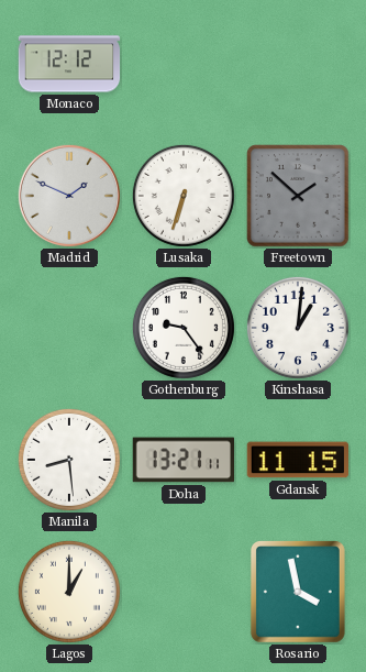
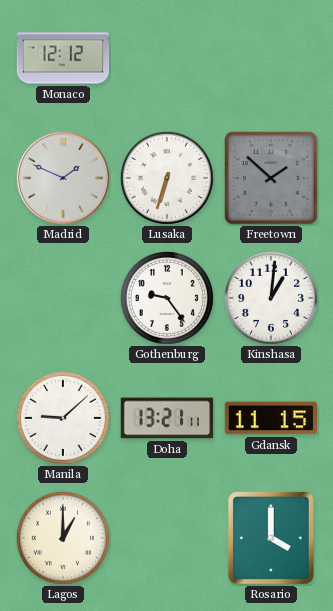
Manila: 8:29 -> 9:08
Rosario: 3:58 -> 4:00
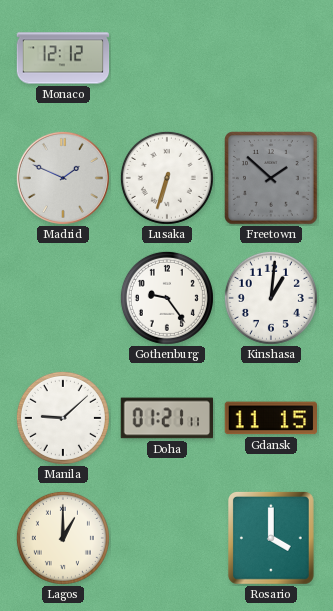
Doha: 13:21 -> 01:21
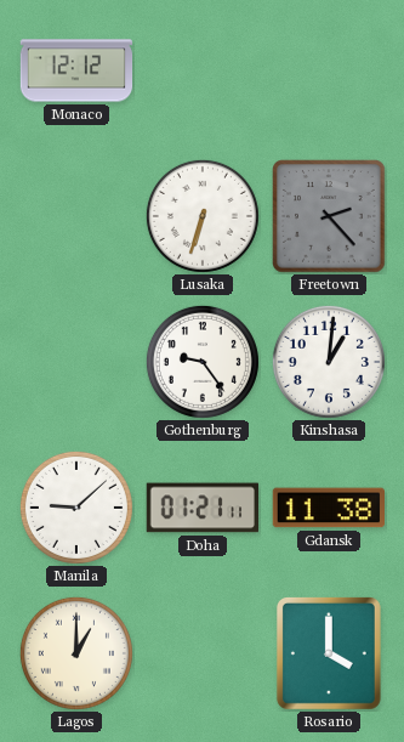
Madrid: 1:49 -> none
Freetown: 1:52 -> 2:23
Gdansk: 11:15 -> 11:38
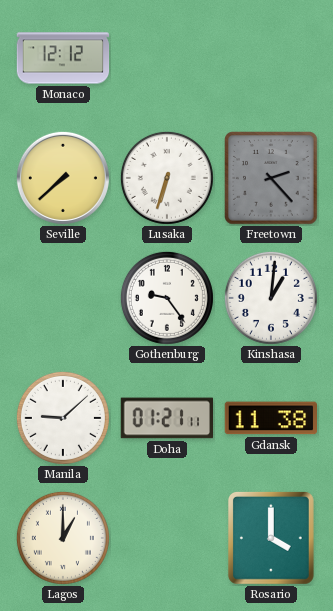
Seville: none -> 7:38
